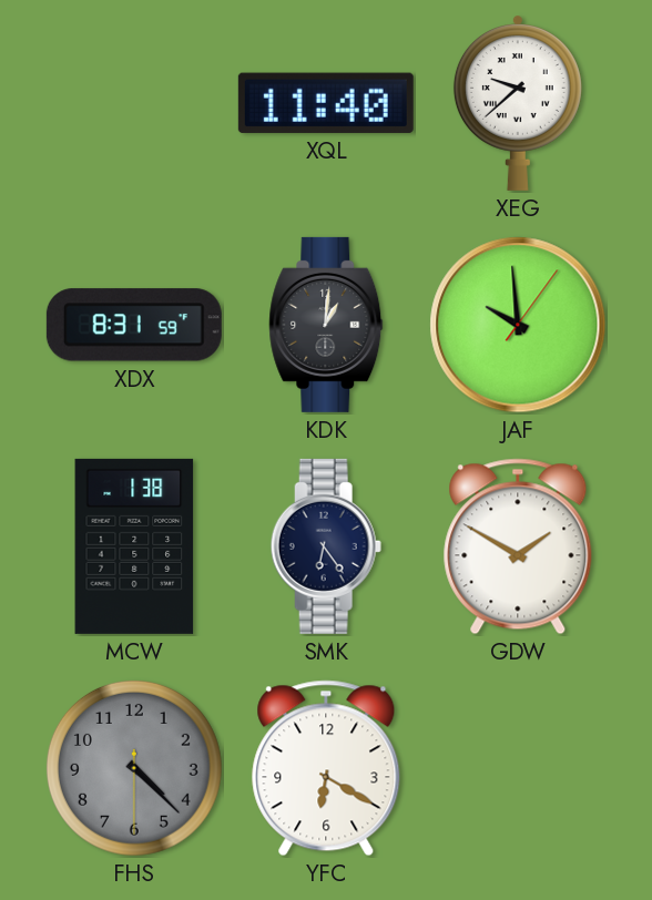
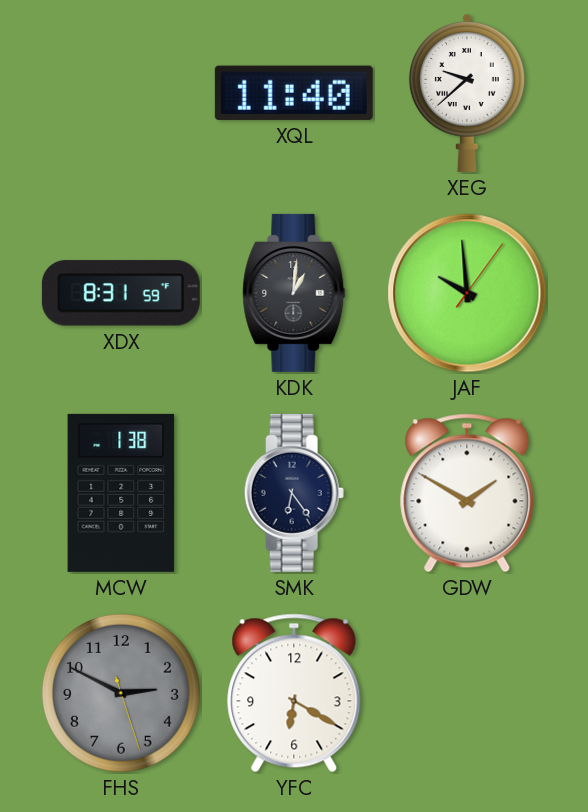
FHS: 4:22 -> 2:49
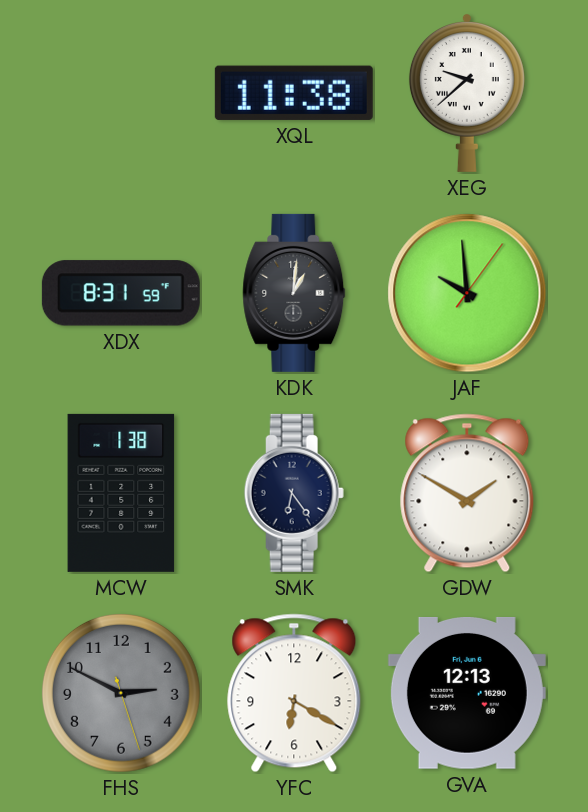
XQL: 11:40 -> 11:38
GVA: none -> 12:13
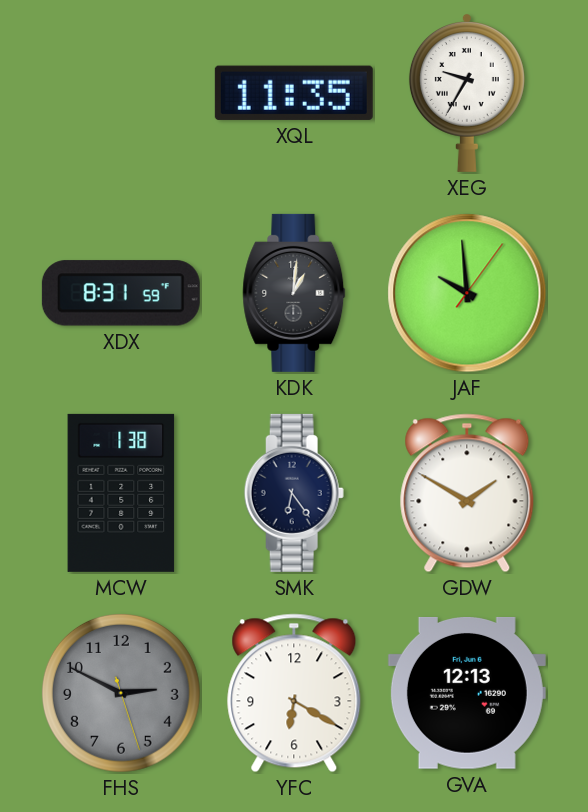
XQL: 11:38 -> 11:35
XEG: 9:38 -> 9:35
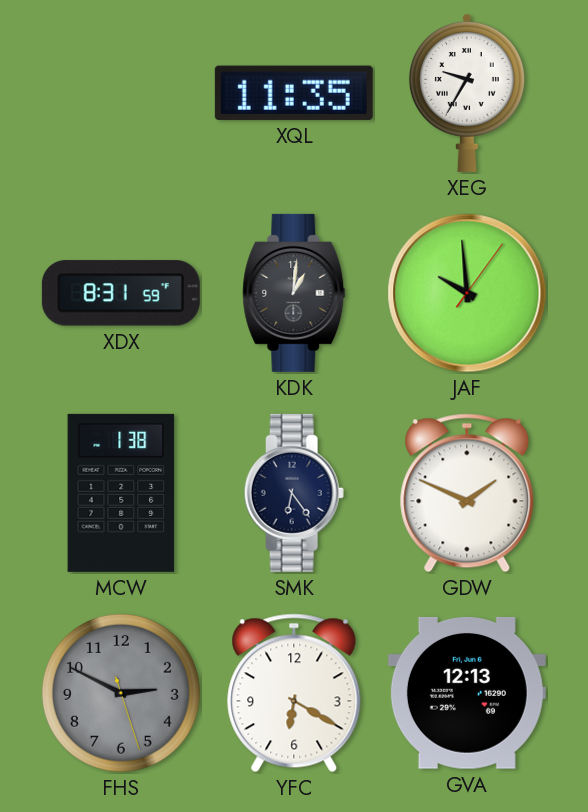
GDW: 1:50 -> 1:49
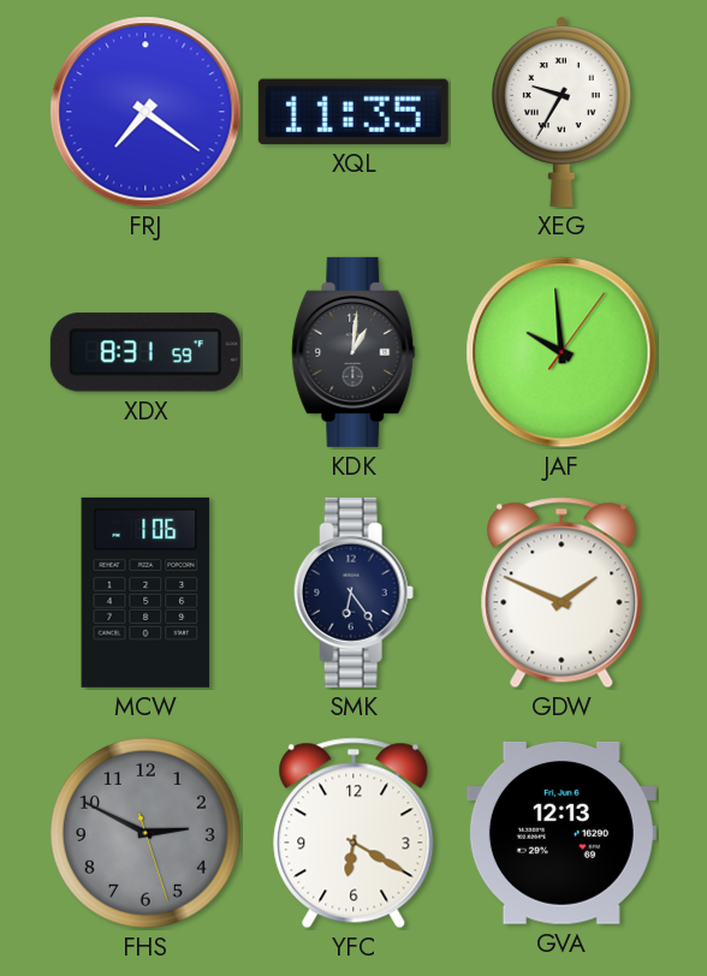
FRJ: none -> 7:21
MCW: 1:38 -> 1:06
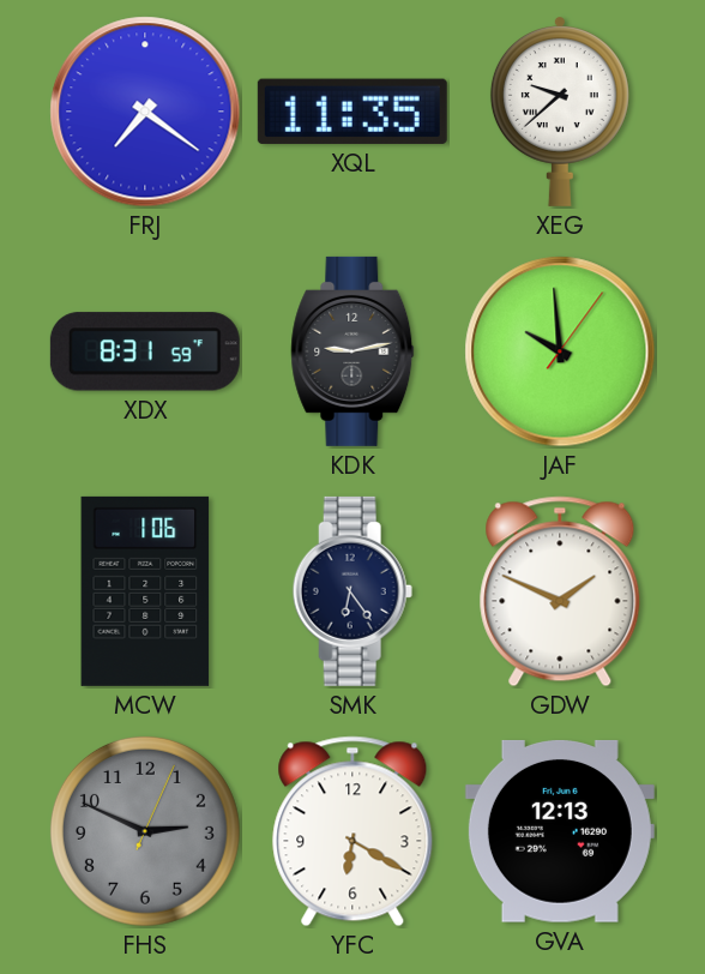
XEG: 9:35 -> 9:38
KDK: 1:01 -> 9:13
FHS: 2:49:27 -> 2:49:04
